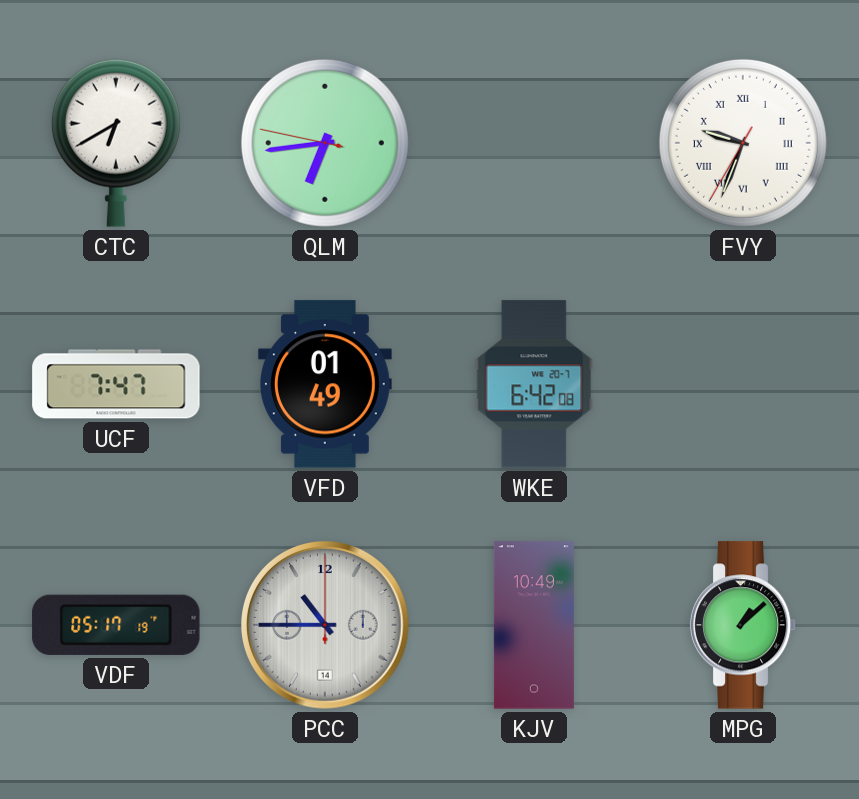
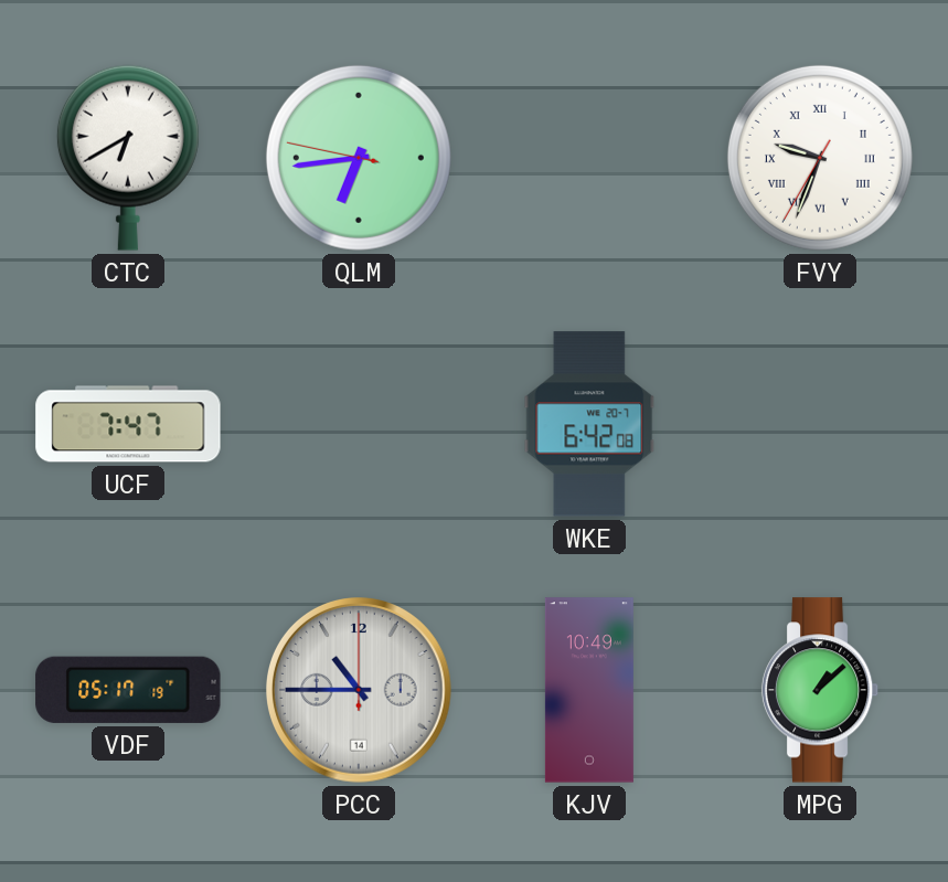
VFD: 01:49 -> none
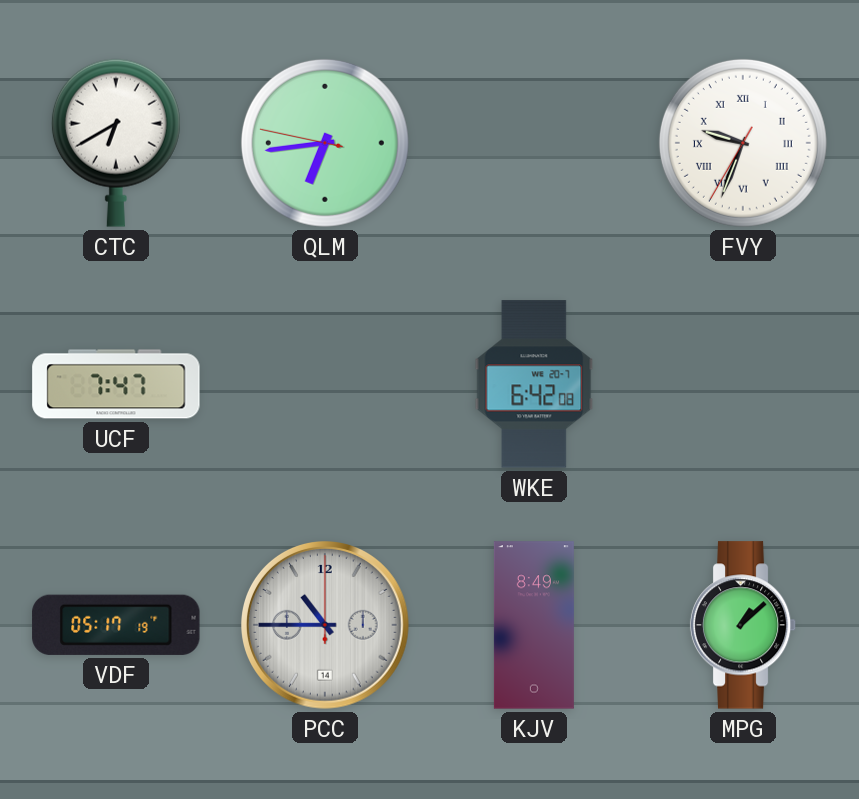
KJV: 10:49 -> 8:49
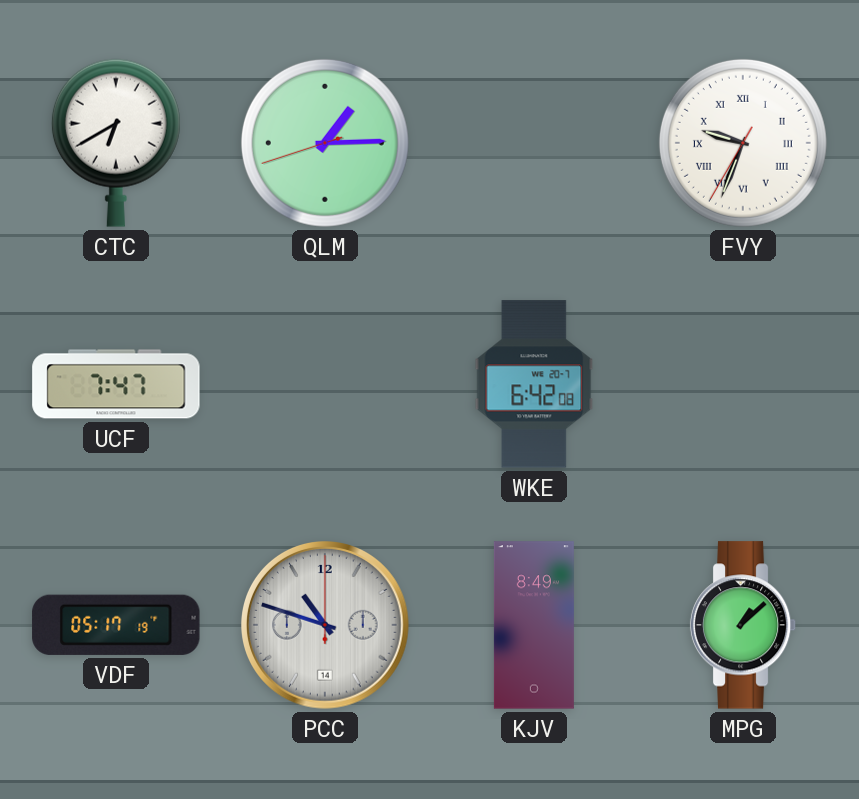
QLM: 6:43 -> 1:14
PCC: 10:45 -> 10:48
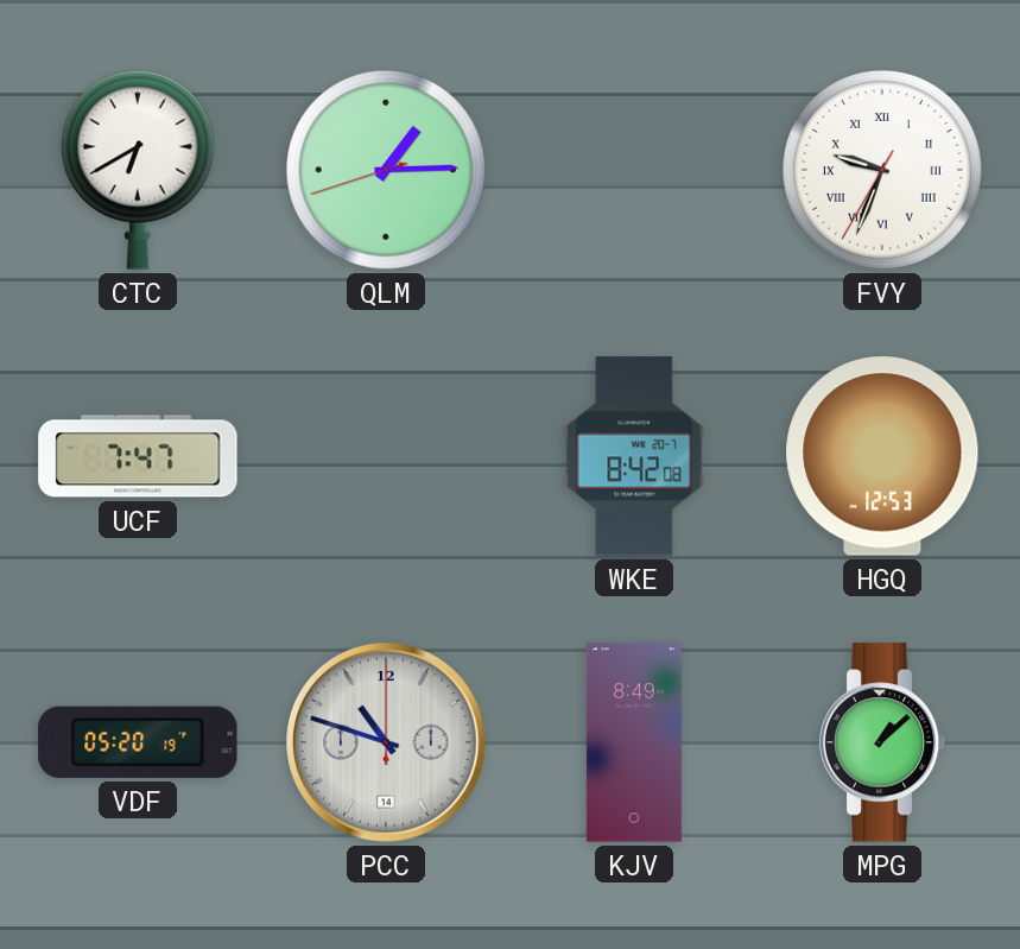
WKE: 6:42 -> 8:42
HGQ: none -> 12:53
VDF: 05:17 -> 05:20
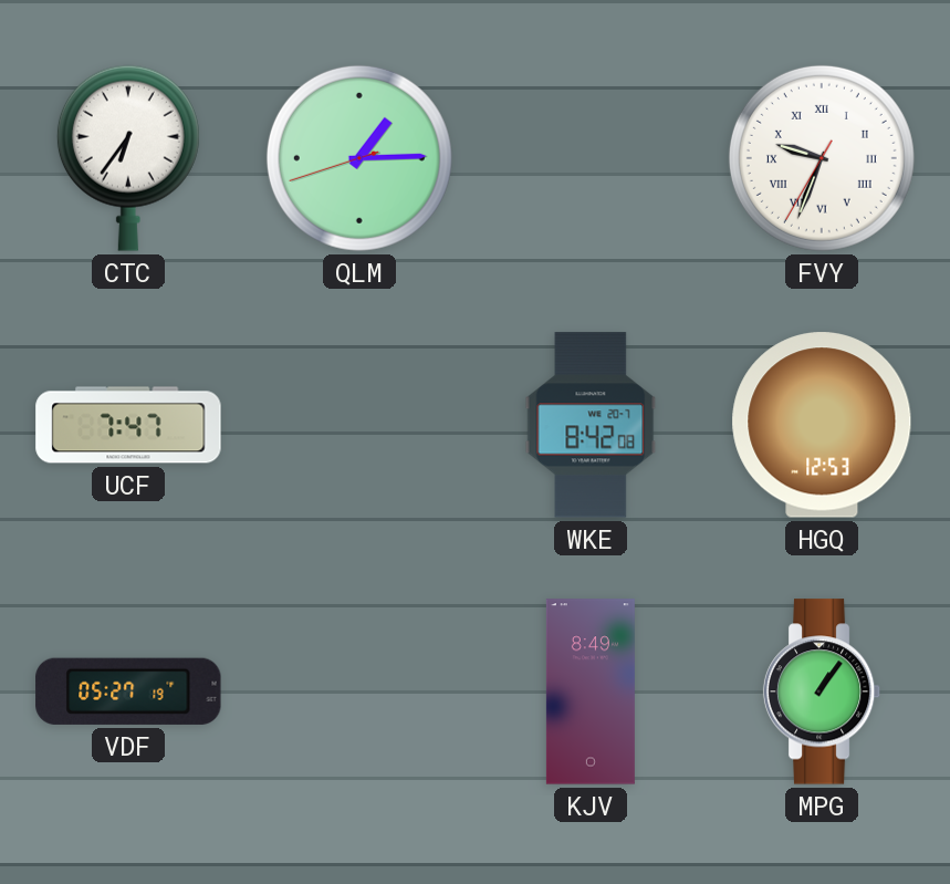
CTC: 6:40 -> 6:36
VDF: 05:20 -> 05:27
PCC: 10:48 -> none
MPG: 1:08 -> 1:06
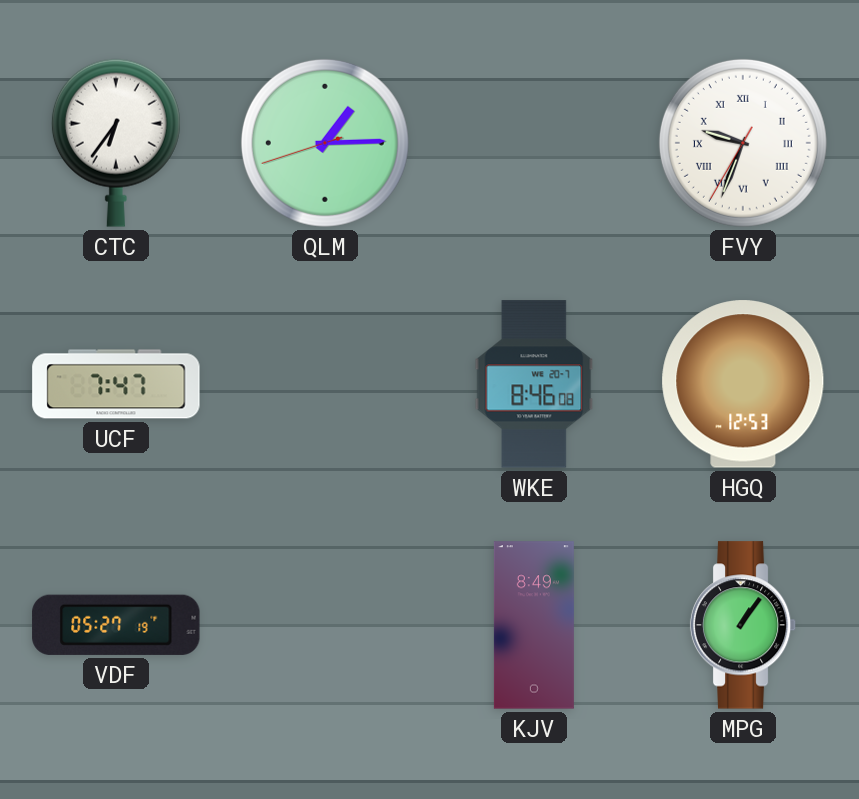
WKE: 8:42 -> 8:46
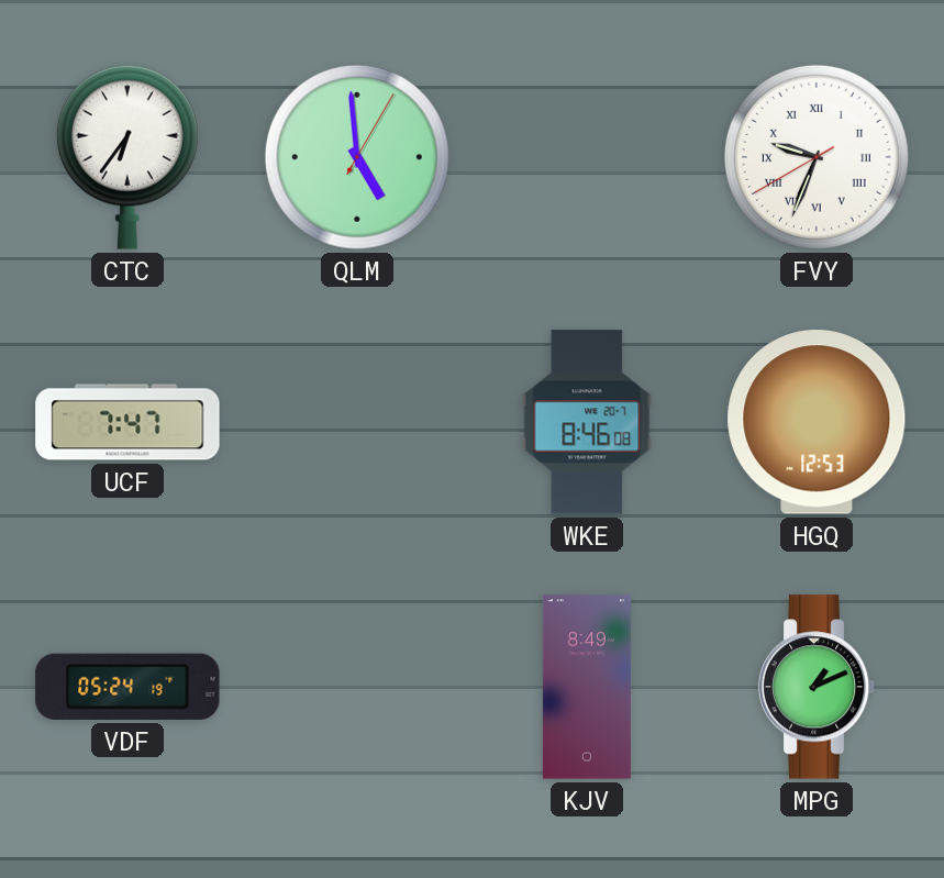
QLM: 1:14 -> 4:59
FVY: 9:33:35 -> 9:33:40
VDF: 05:27 -> 05:24
MPG: 1:06 -> 1:11
